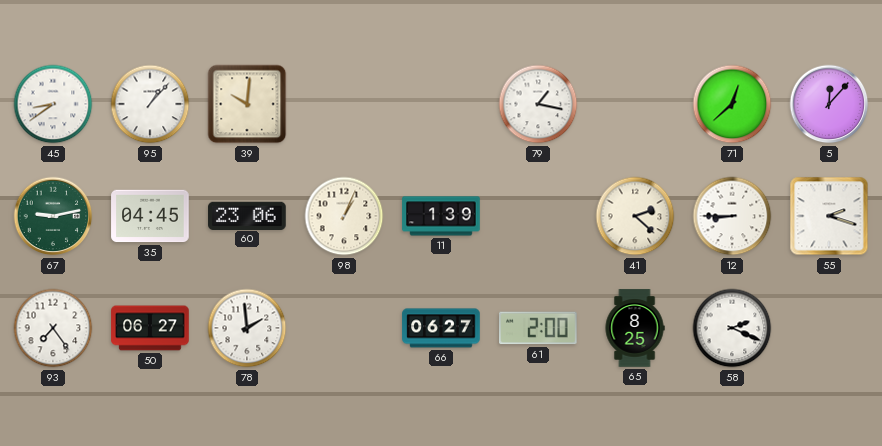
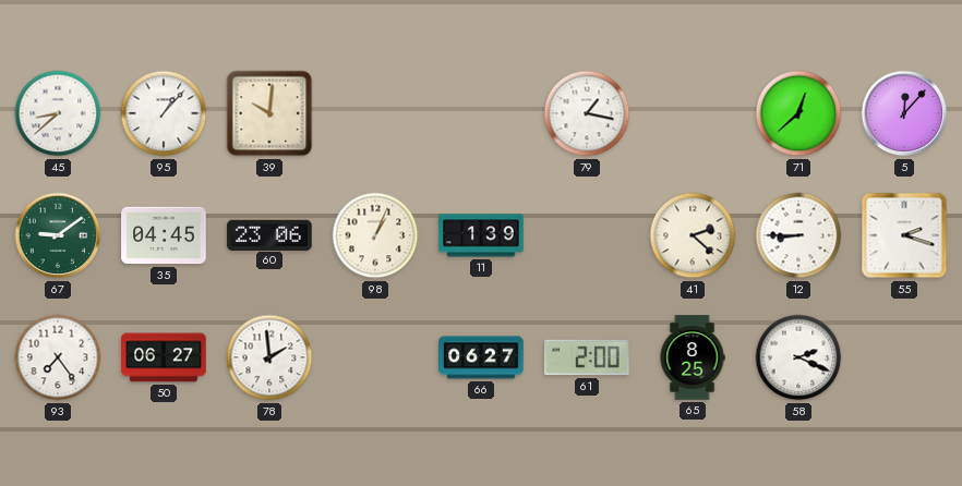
45: 8:39 -> 8:38
67: 9:13 -> 9:09
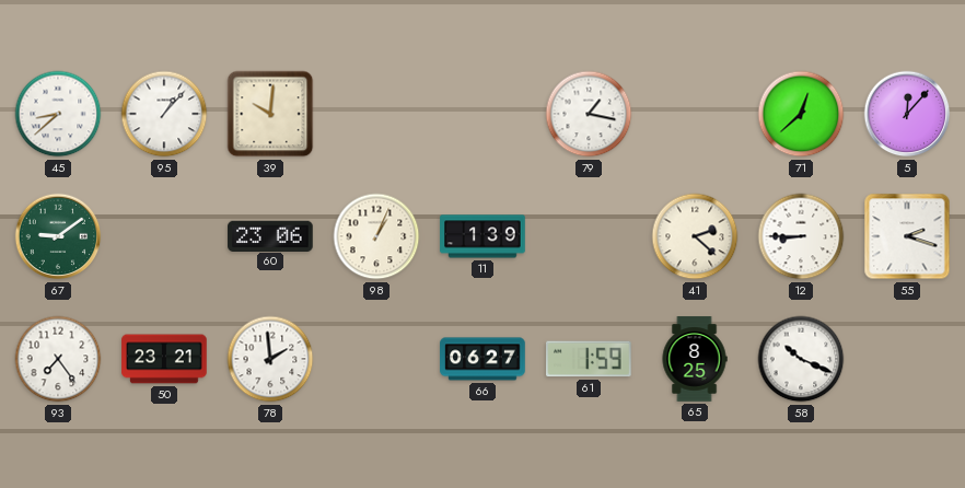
35: 04:45 -> none
50: 06:27 -> 23:21
61: 2:00 -> 1:59
58: 2:19 -> 10:19
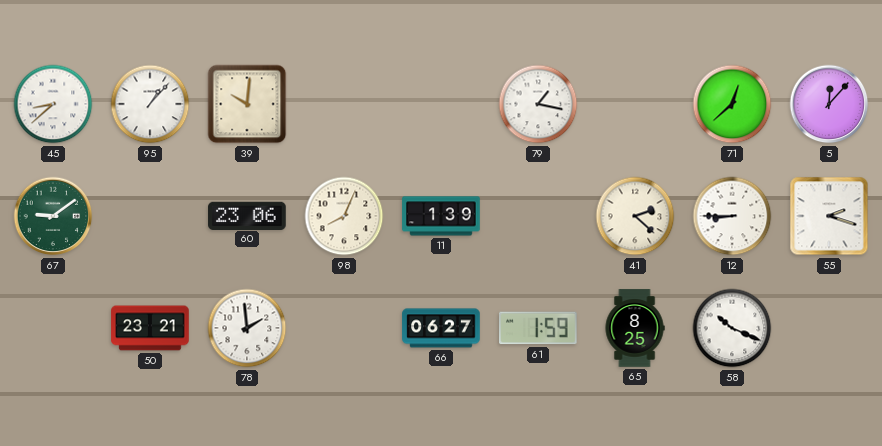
98: 1:04 -> 8:04
93: 7:24 -> none
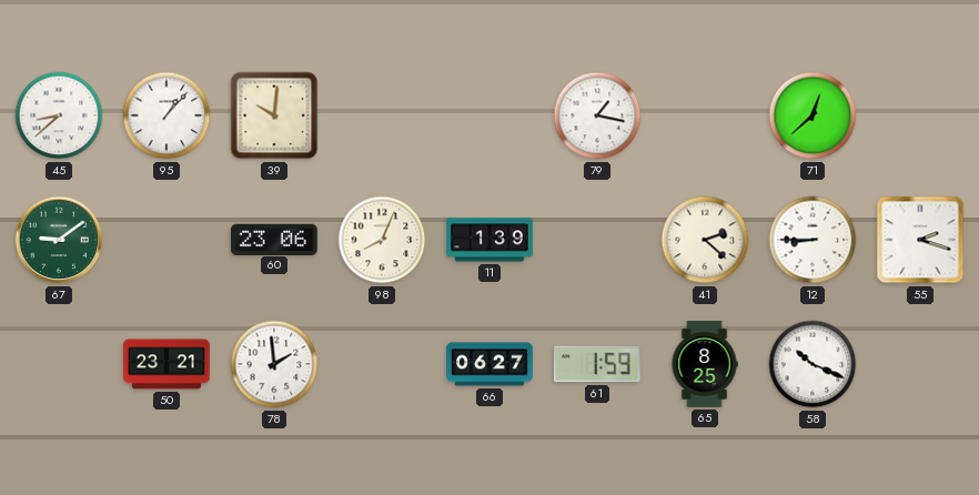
5: 12:07 -> none
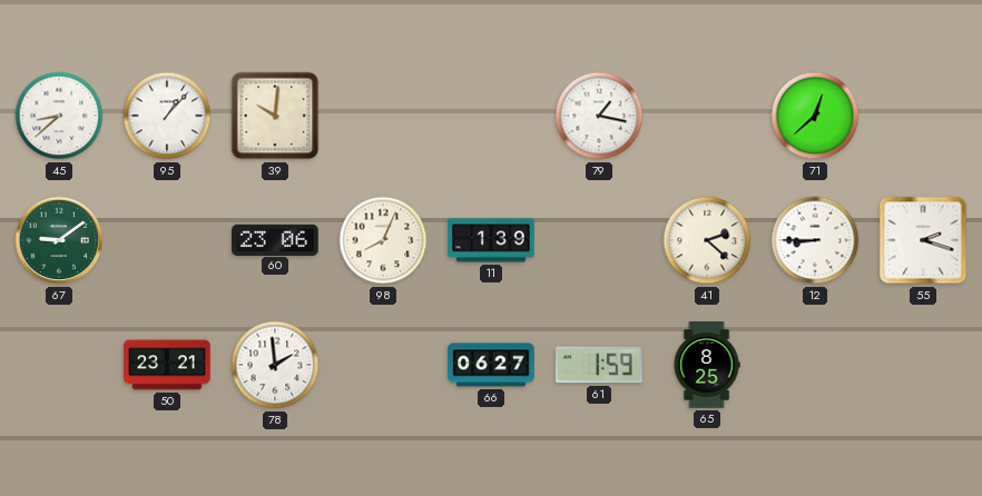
58: 10:19 -> none
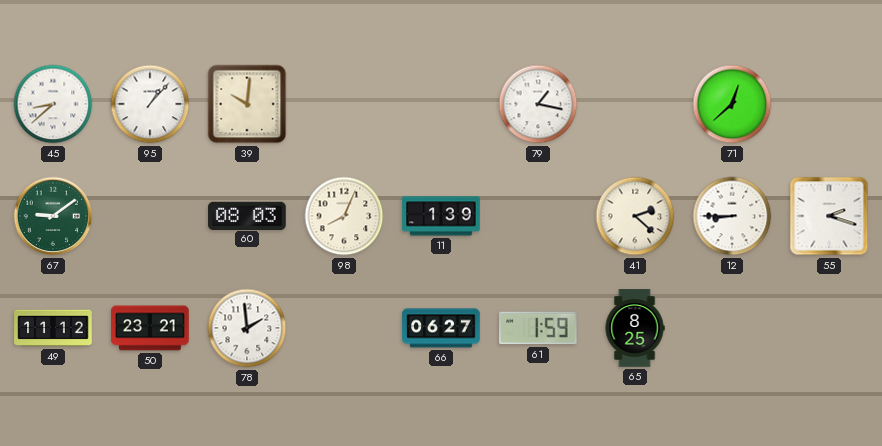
60: 23:06 -> 08:03
49: none -> 11:12
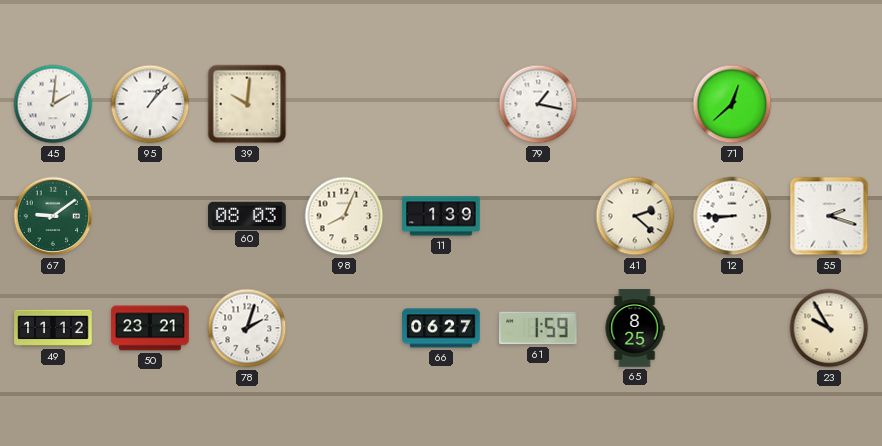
45: 8:38 -> 2:01
78: 1:59 -> 2:03
23: none -> 9:55
